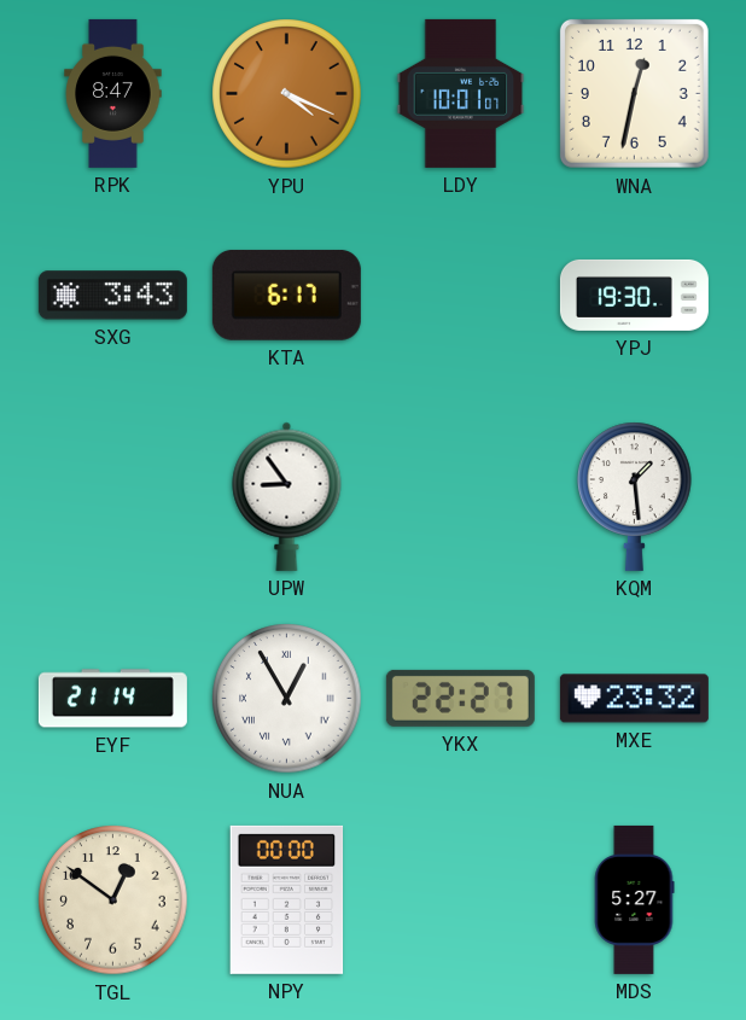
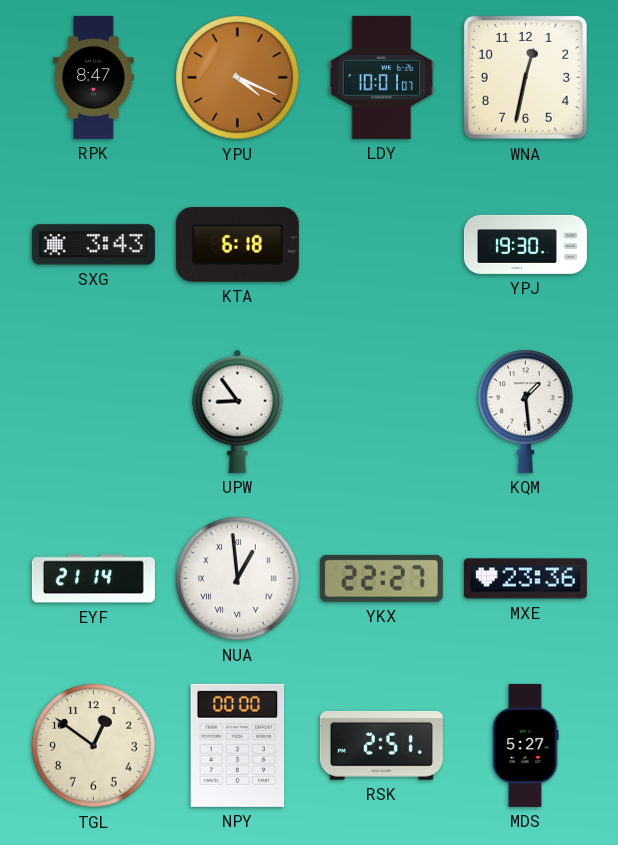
KTA: 6:17 -> 6:18
NUA: 12:55 -> 12:59
MXE: 23:32 -> 23:36
RSK: none -> 2:51
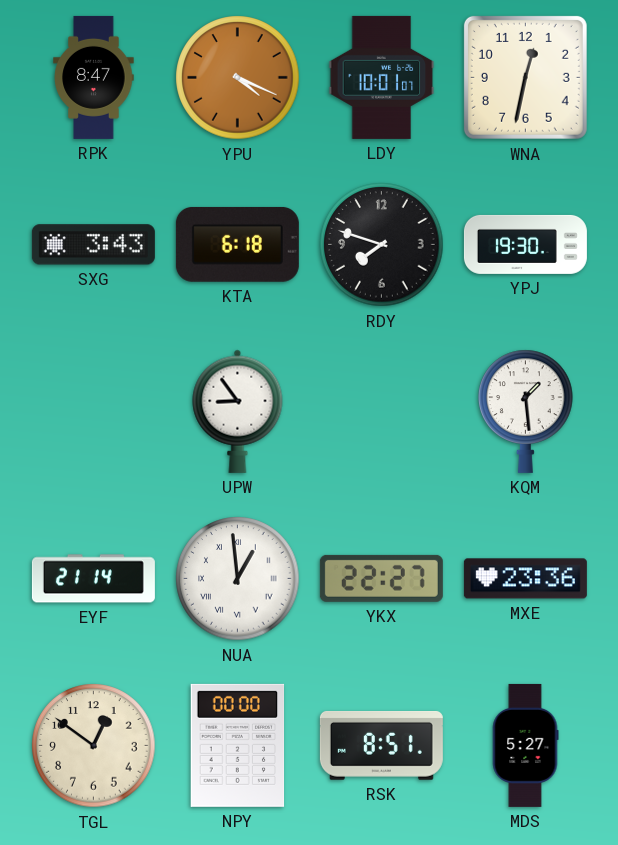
RDY: none -> 7:48
RSK: 2:51 -> 8:51
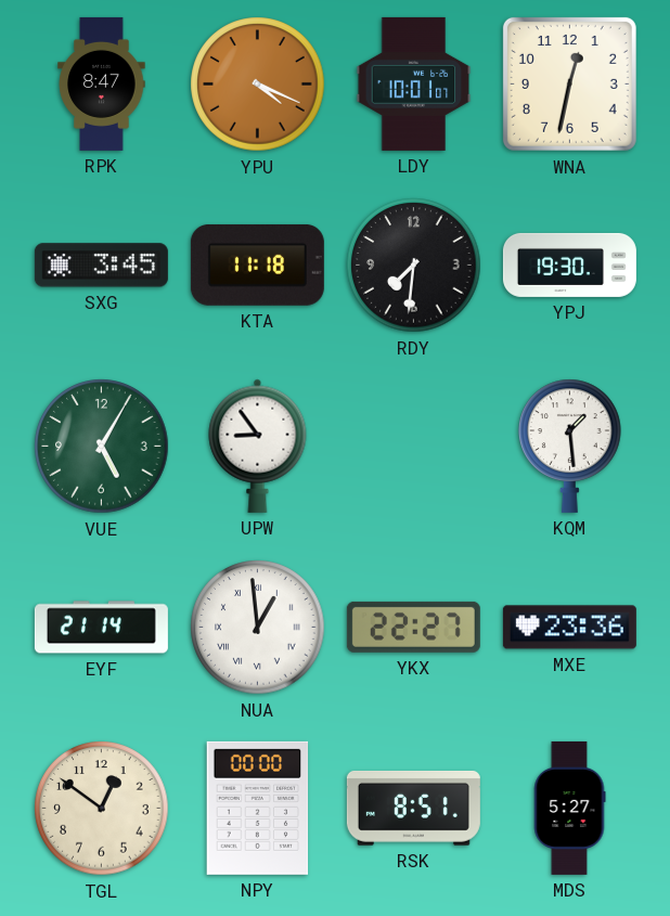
SXG: 3:43 -> 3:45
KTA: 6:18 -> 11:18
RDY: 7:48 -> 7:31
VUE: none -> 5:05
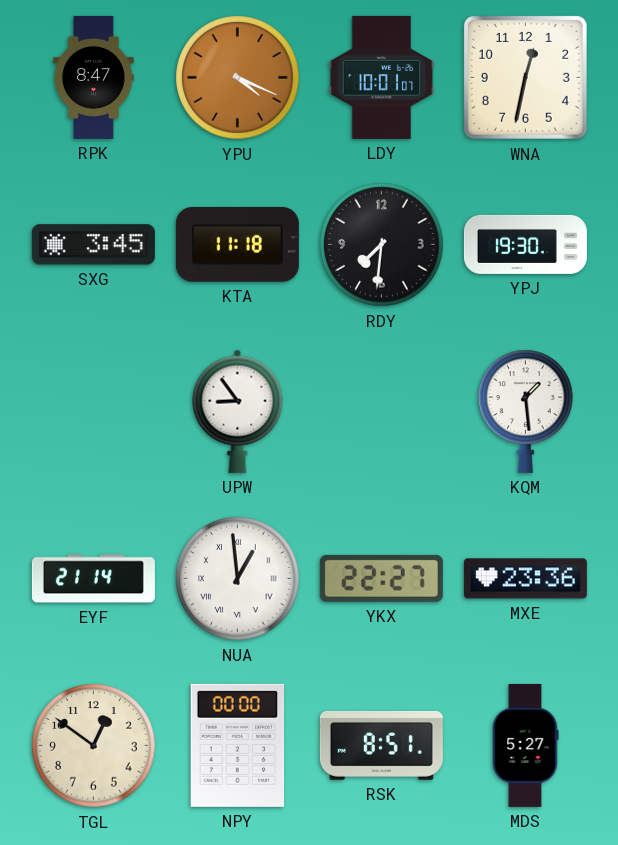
VUE: 5:05 -> none
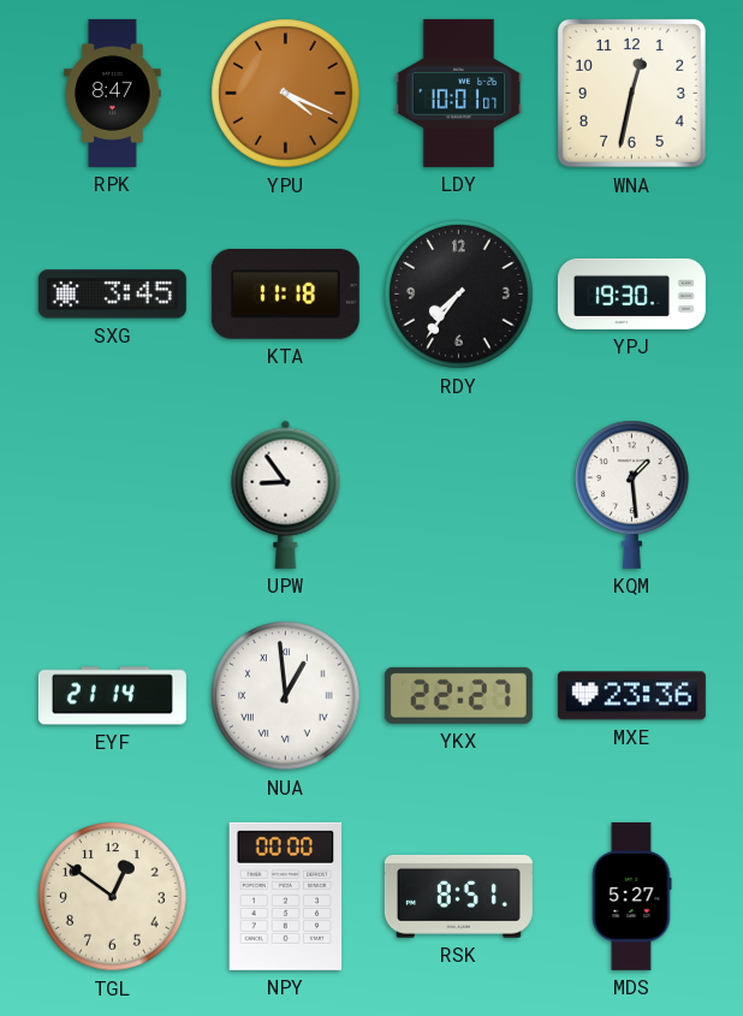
RDY: 7:31 -> 7:36
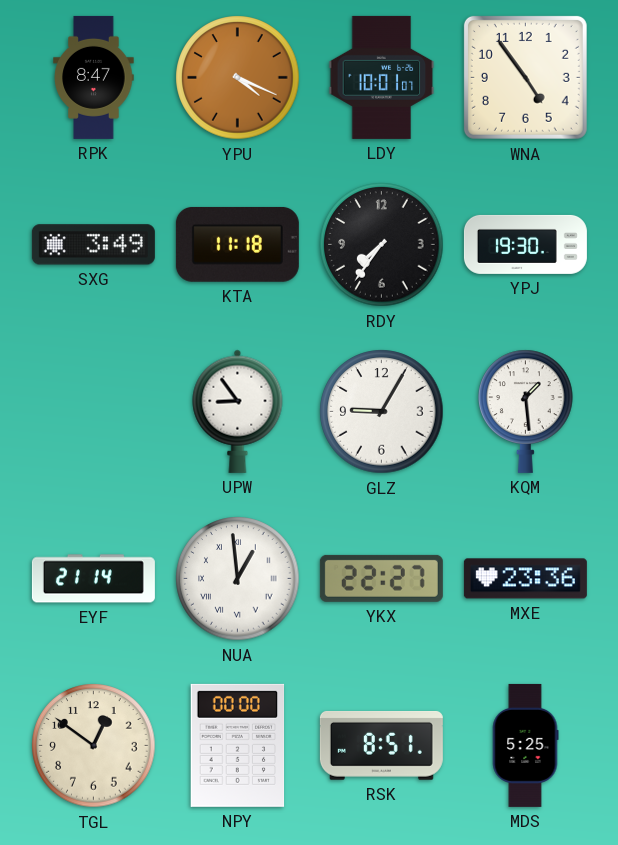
WNA: 12:32 -> 4:54
SXG: 3:45 -> 3:49
GLZ: none -> 9:05
MDS: 5:27 -> 5:25
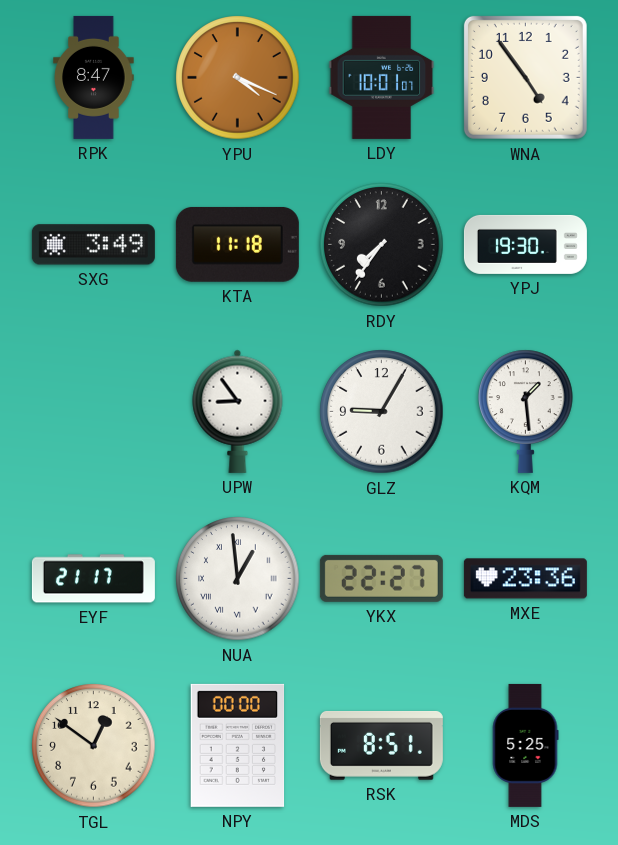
EYF: 21:14 -> 21:17
